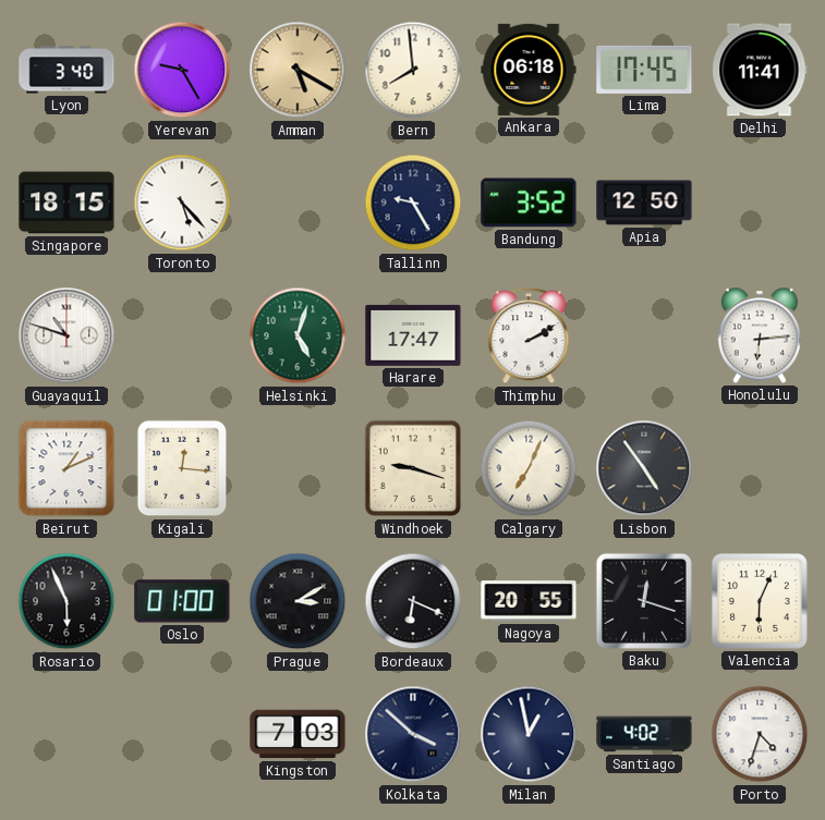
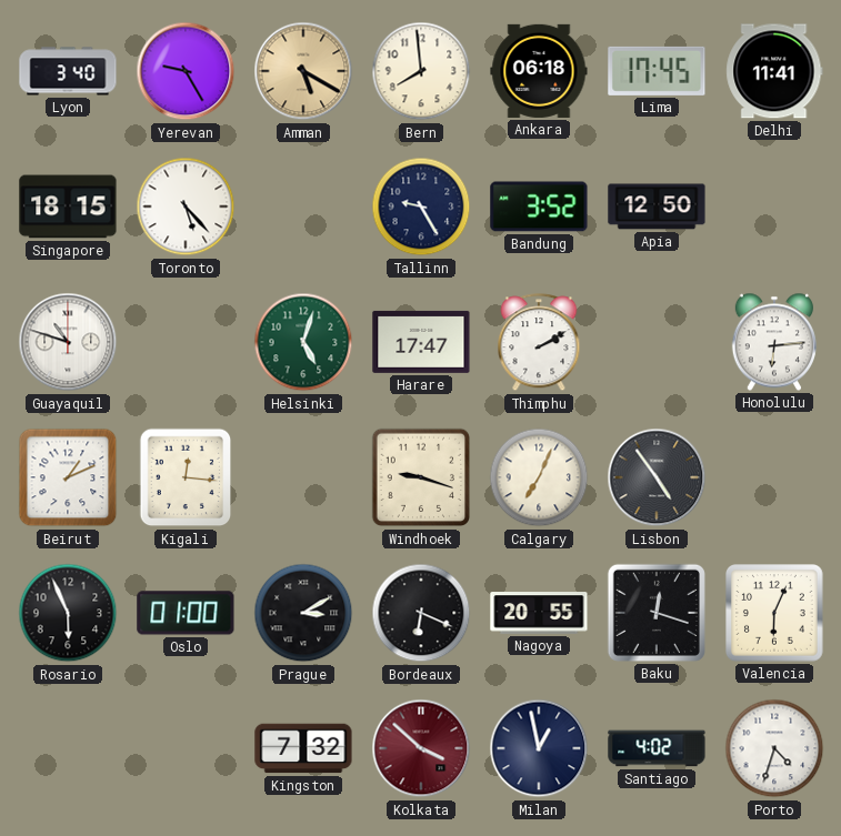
Kingston: 7:03 -> 7:32
Kolkata dial: navy -> burgundy
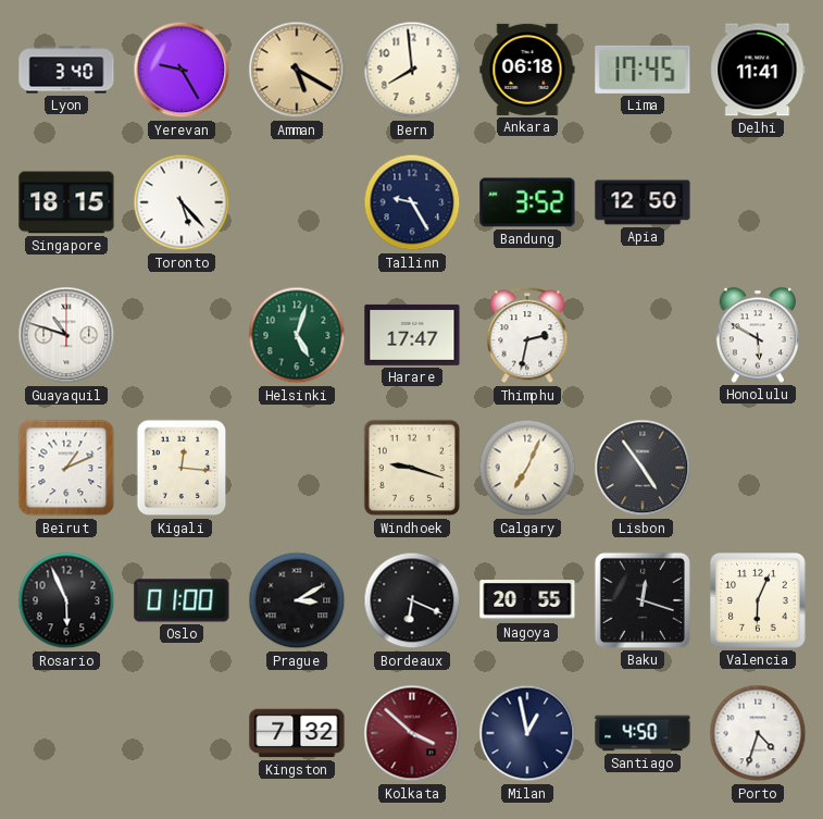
Thimphu: 2:10 -> 2:32
Honolulu: 6:14 -> 5:50
Santiago: 4:02 -> 4:50
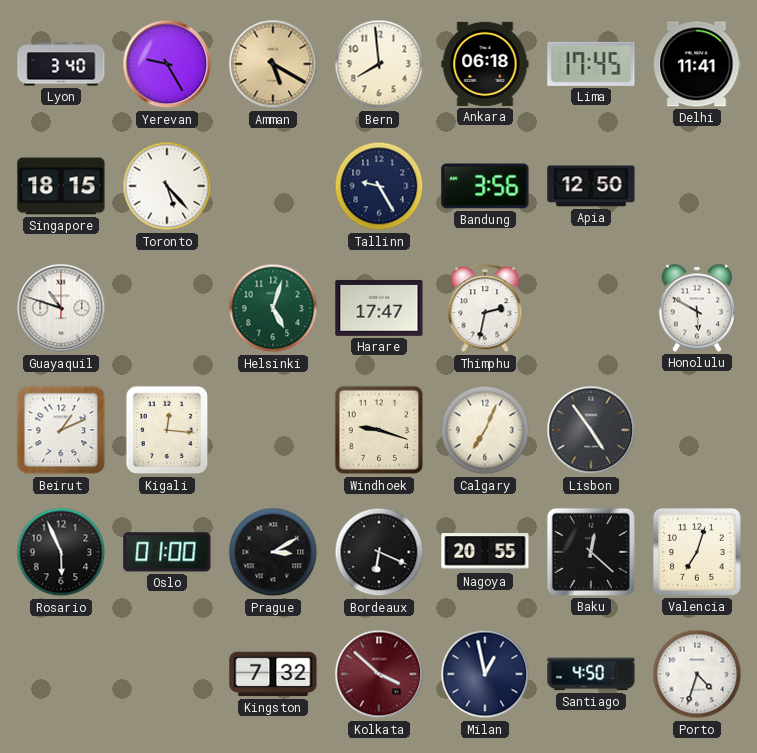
Bandung: 3:52 -> 3:56
Baku: 12:18 -> 12:22
Valencia: 6:04 -> 7:03
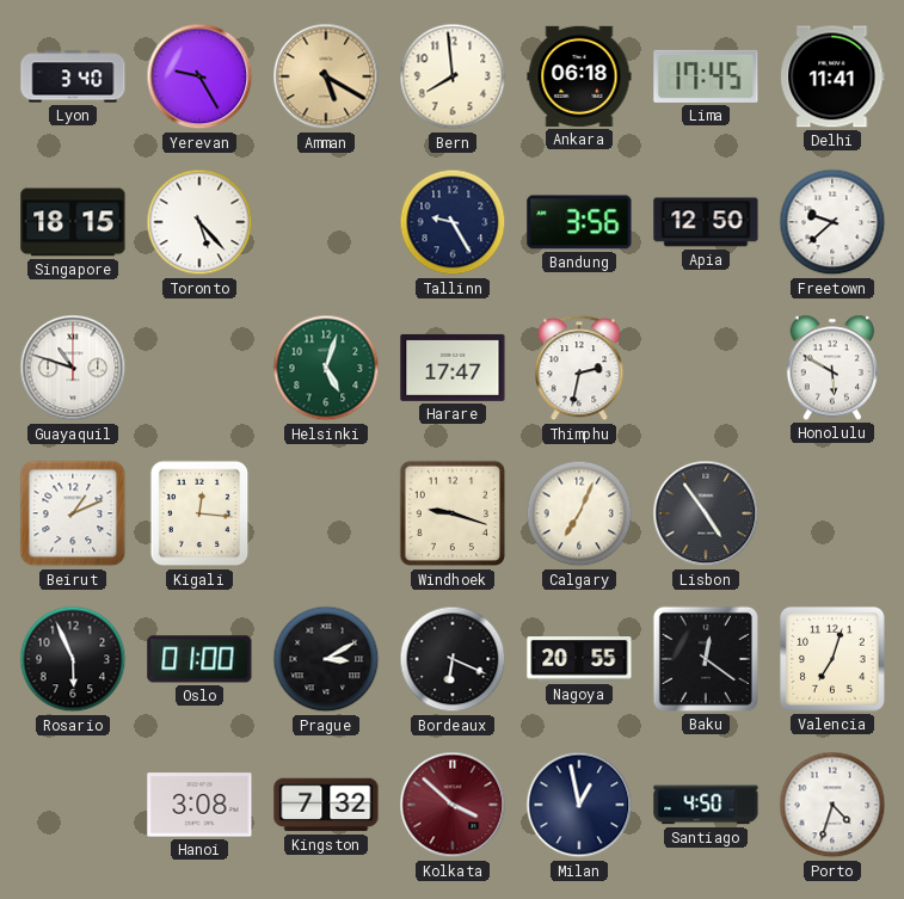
Freetown: none -> 9:38
Baku: 12:22 -> 12:21
Hanoi: none -> 3:08
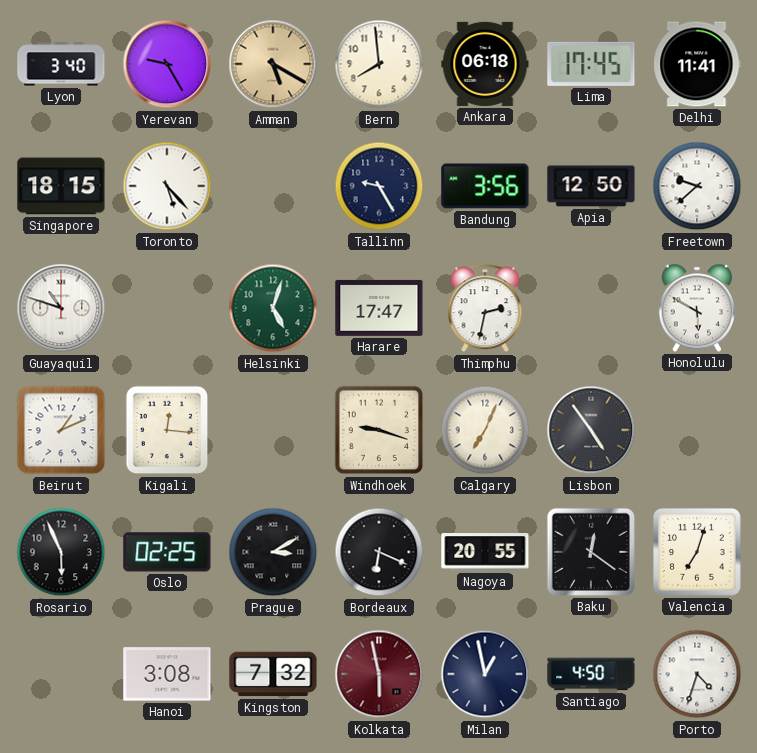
Oslo: 01:00 -> 02:25
Kolkata: 3:52 -> 5:58
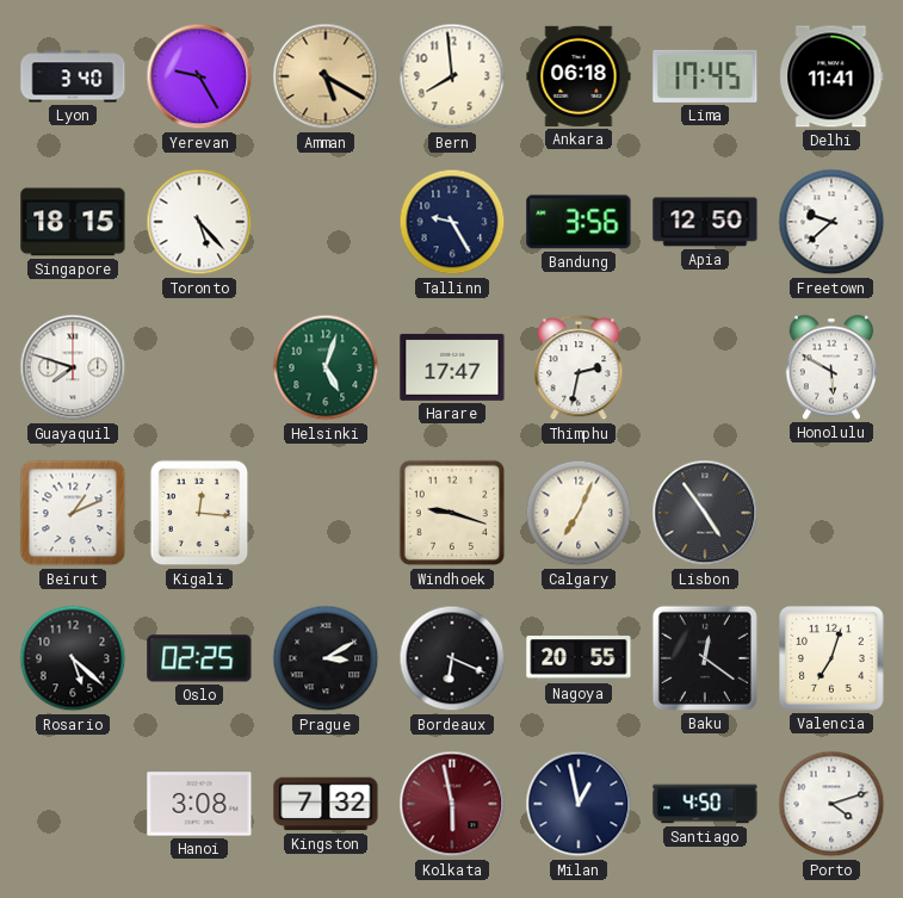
Guayaquil: 10:48 -> 7:48
Rosario: 5:56 -> 5:22
Porto: 4:33 -> 4:12
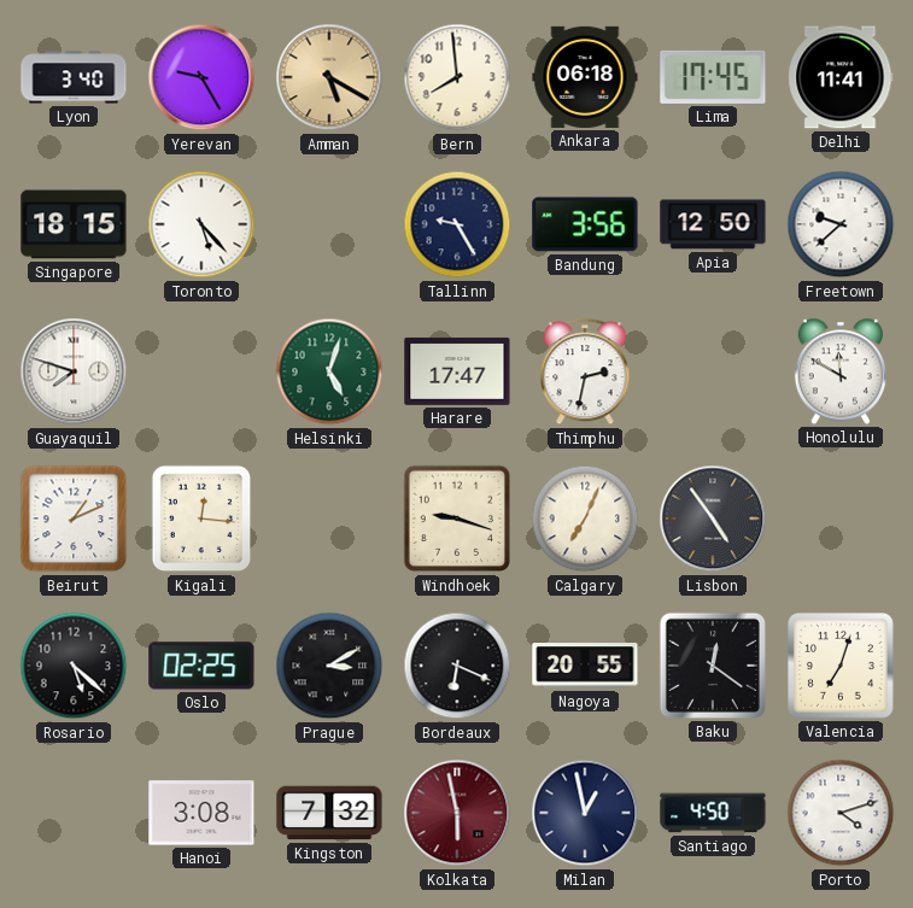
Honolulu: 5:50 -> 11:50
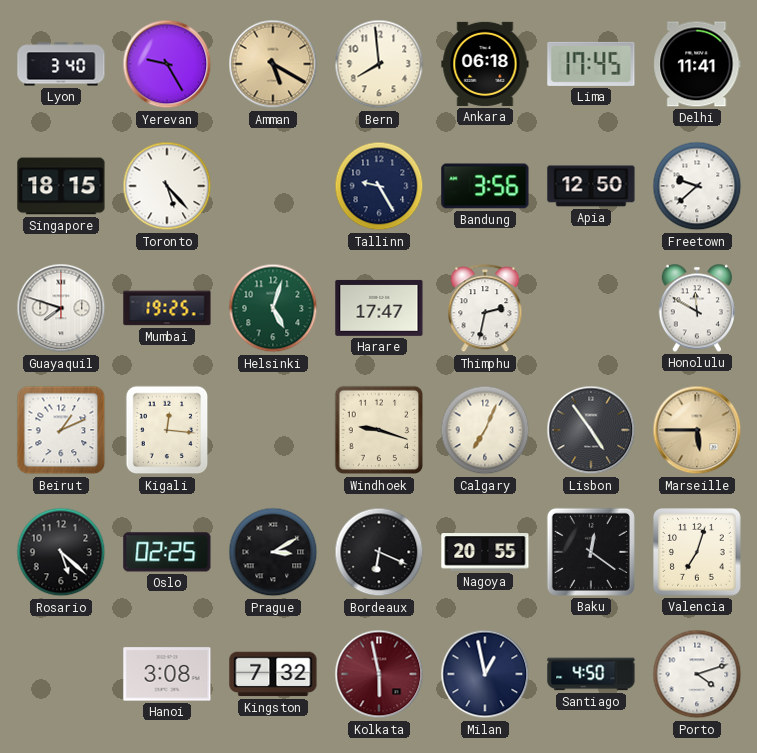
Mumbai: none -> 19:25
Marseille: none -> 5:45
